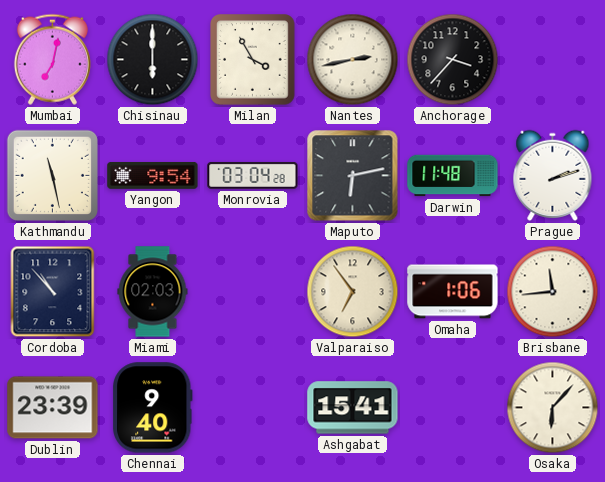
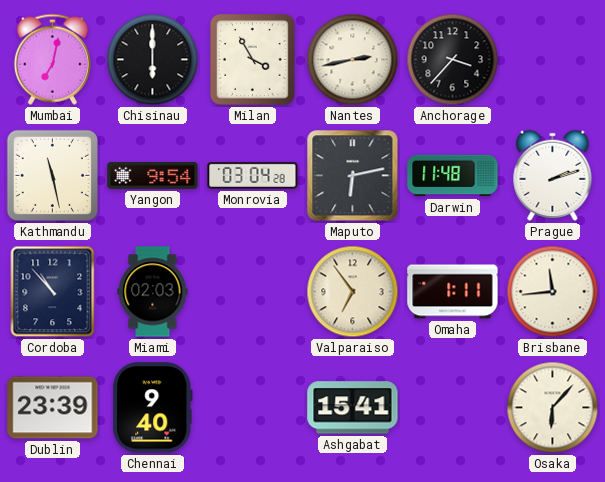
Omaha: 1:06 -> 1:11
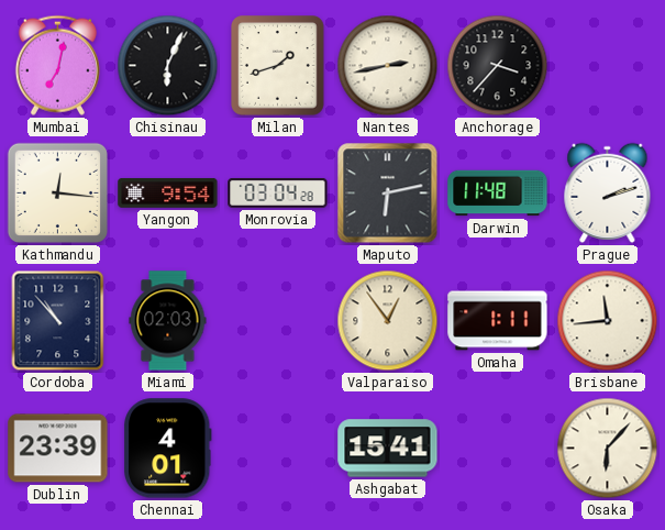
Chisinau: 6:00 -> 6:04
Milan: 3:55 -> 1:42
Kathmandu: 11:28 -> 12:16
Valparaiso: 6:54 -> 12:54
Chennai: 9:40 -> 4:01
